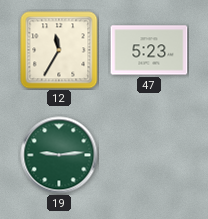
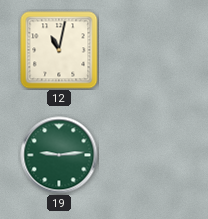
12: 11:35 -> 11:02
47: 5:23 -> none
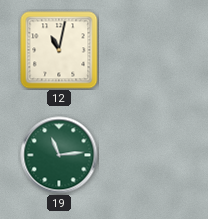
19: 9:14 -> 11:14
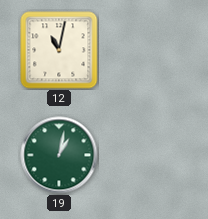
19: 11:14 -> 1:02
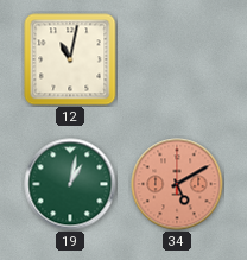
34: none -> 5:10
